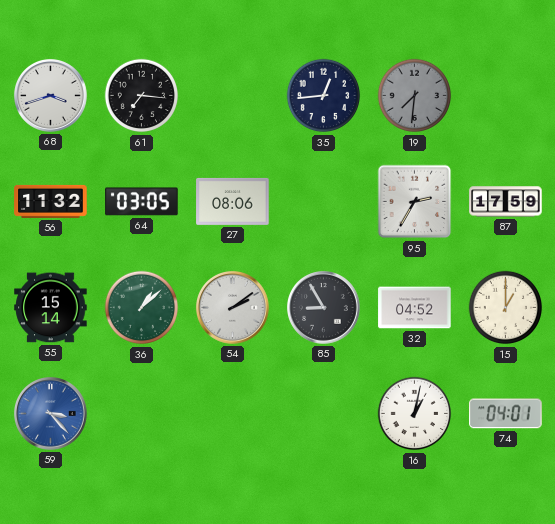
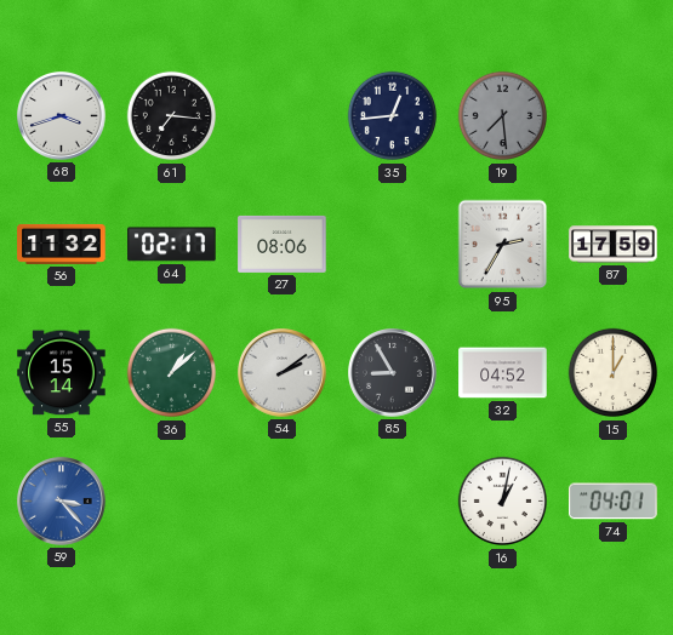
19: 7:31 -> 7:29
64: 03:05 -> 02:17
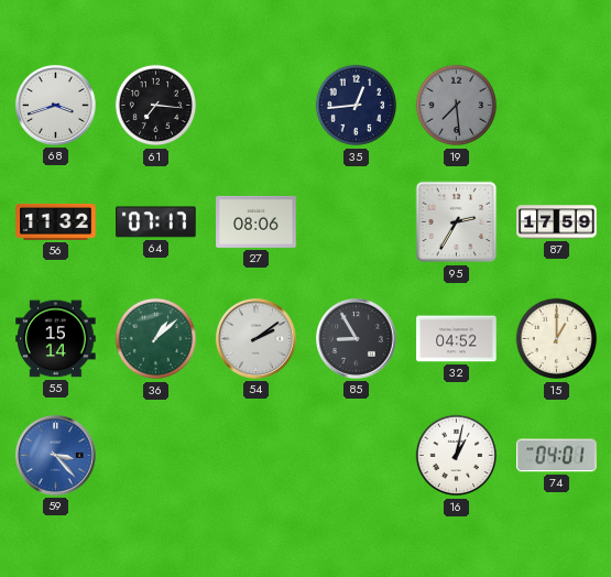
64: 02:17 -> 07:17
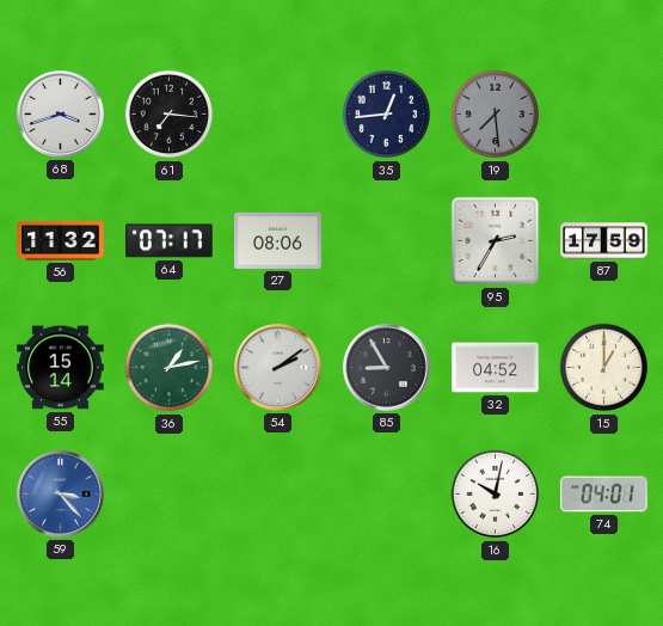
36: 1:08 -> 1:13
16: 1:02 -> 10:02
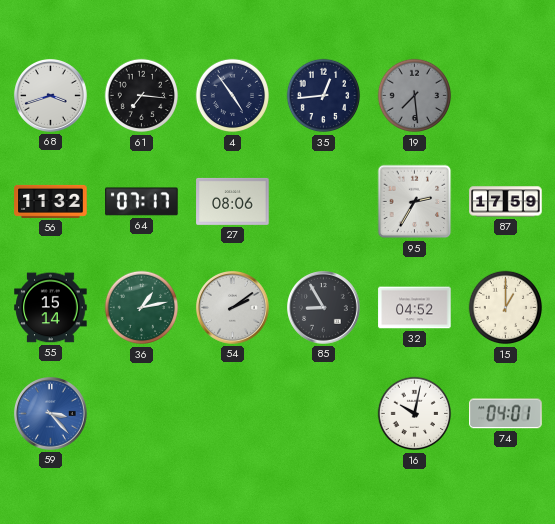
4: none -> 4:54
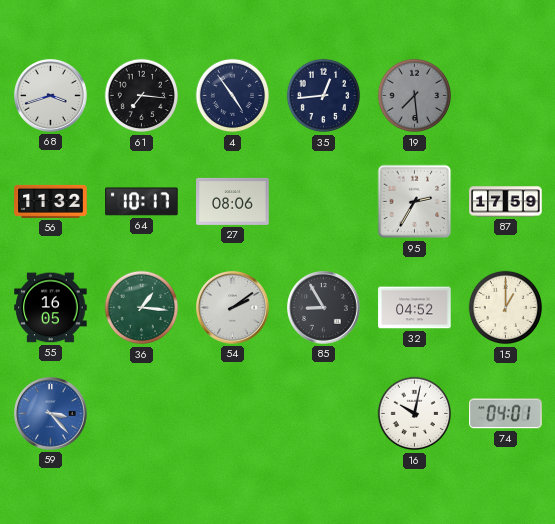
64: 07:17 -> 10:17
55: 15:14 -> 16:05
36: 1:13 -> 1:16
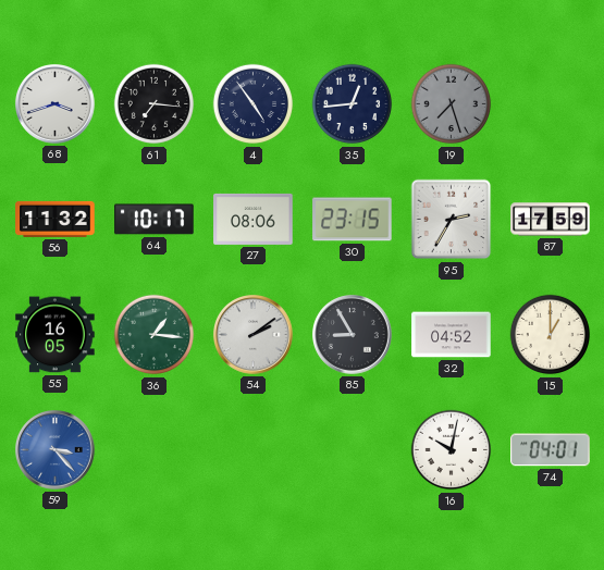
19: 7:29 -> 7:27
30: none -> 23:15
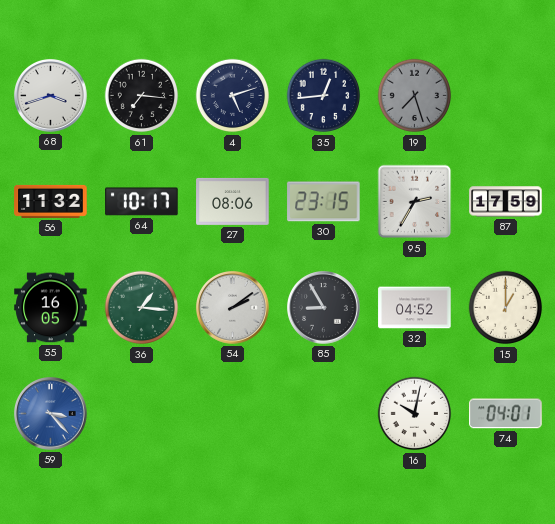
4: 4:54 -> 5:12
